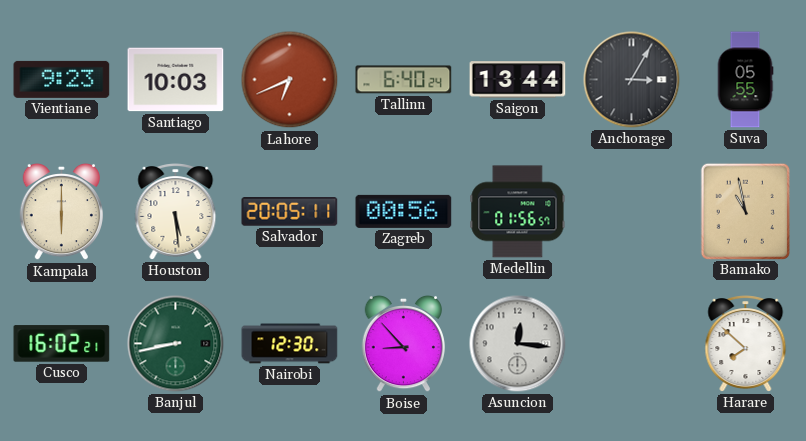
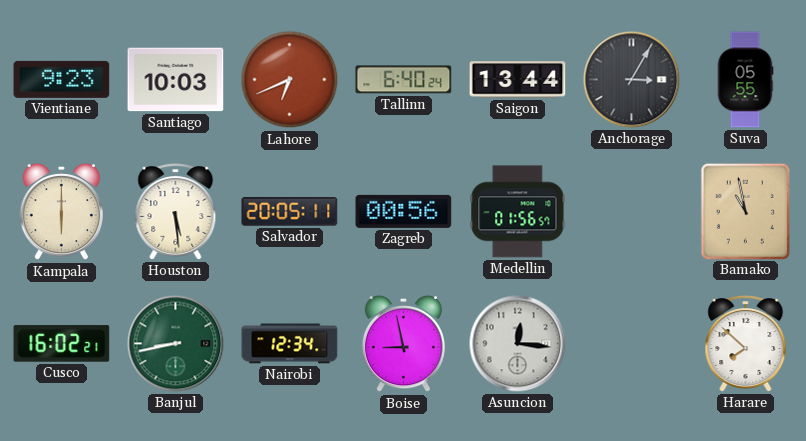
Nairobi: 12:30 -> 12:34
Boise: 8:53 -> 8:58
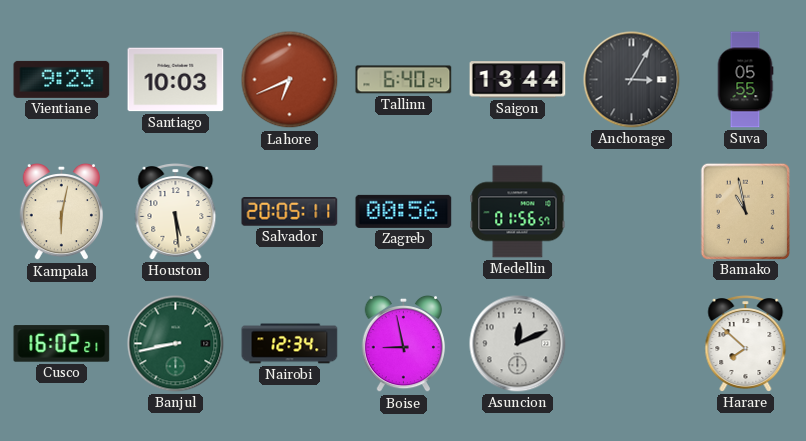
Kampala: 6:00 -> 6:02
Asuncion: 12:16 -> 12:11
